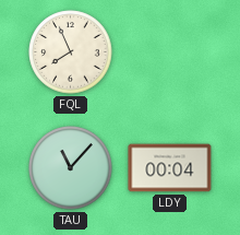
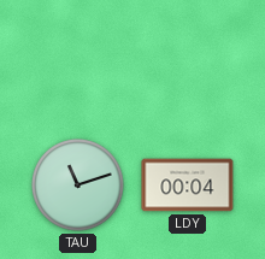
FQL: 7:56 -> none
TAU: 11:07 -> 11:12
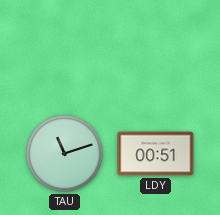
LDY: 00:04 -> 00:51
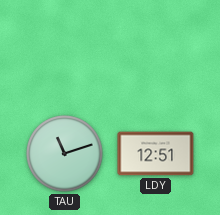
LDY: 00:51 -> 12:51
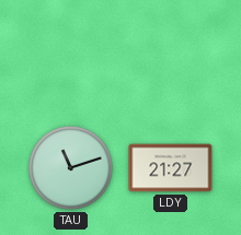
LDY: 12:51 -> 21:27
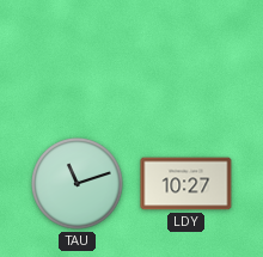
LDY: 21:27 -> 10:27
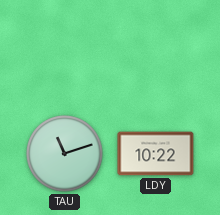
LDY: 10:27 -> 10:22
